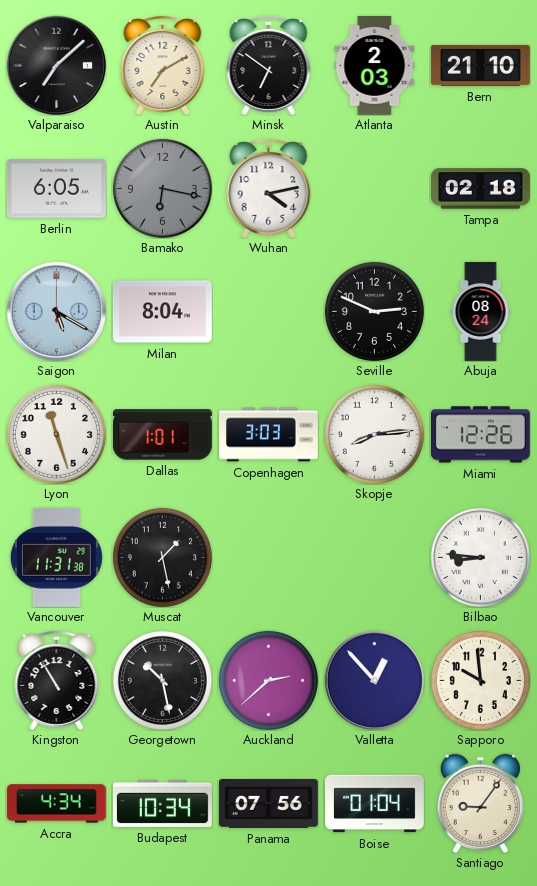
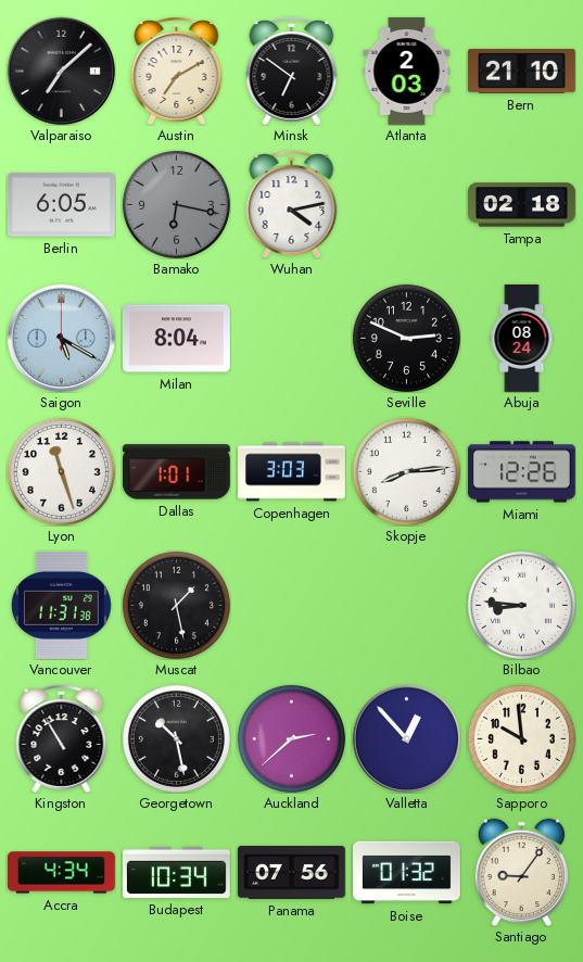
Boise: 01:04 -> 01:32
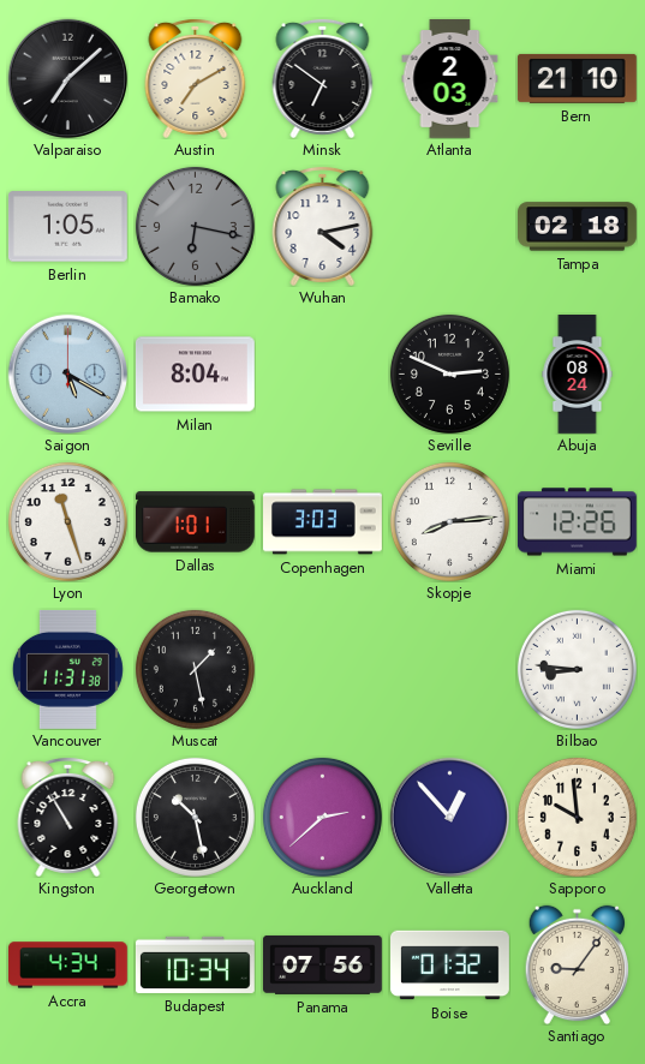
Berlin: 6:05 -> 1:05
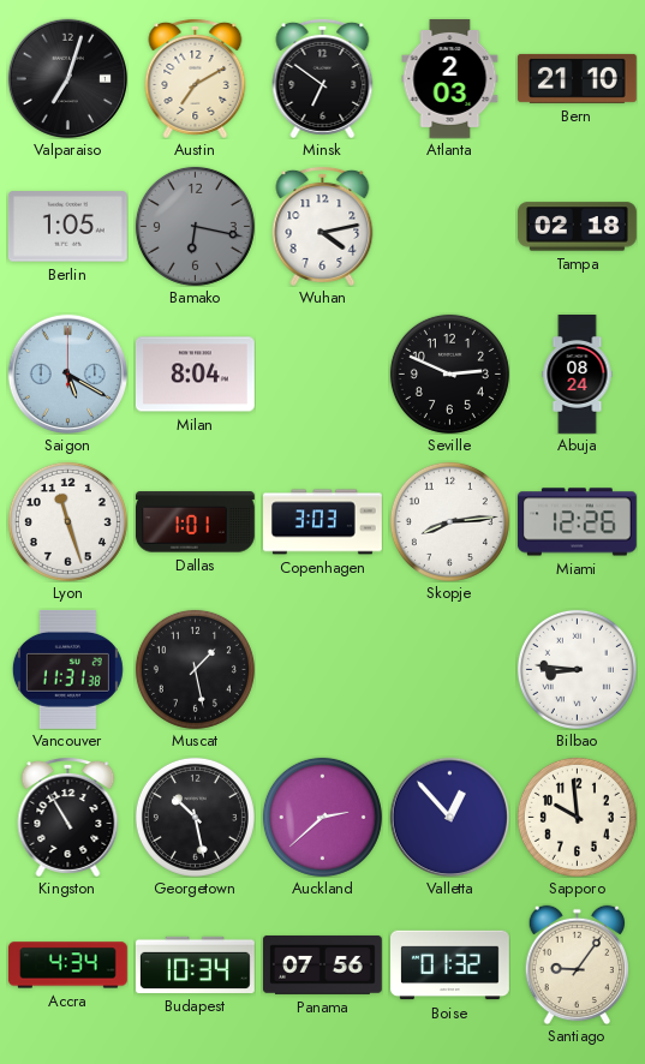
Valparaiso: 7:08 -> 7:03
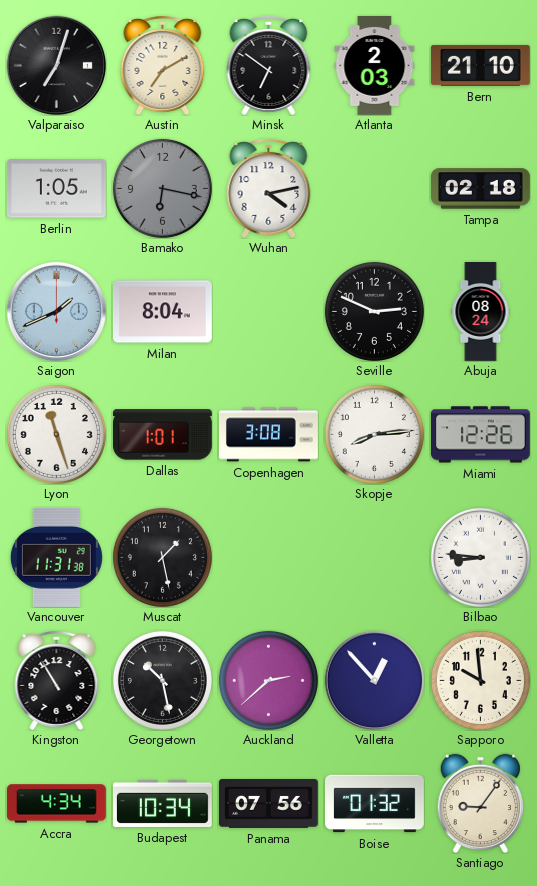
Saigon: 5:20 -> 1:41
Copenhagen: 3:03 -> 3:08
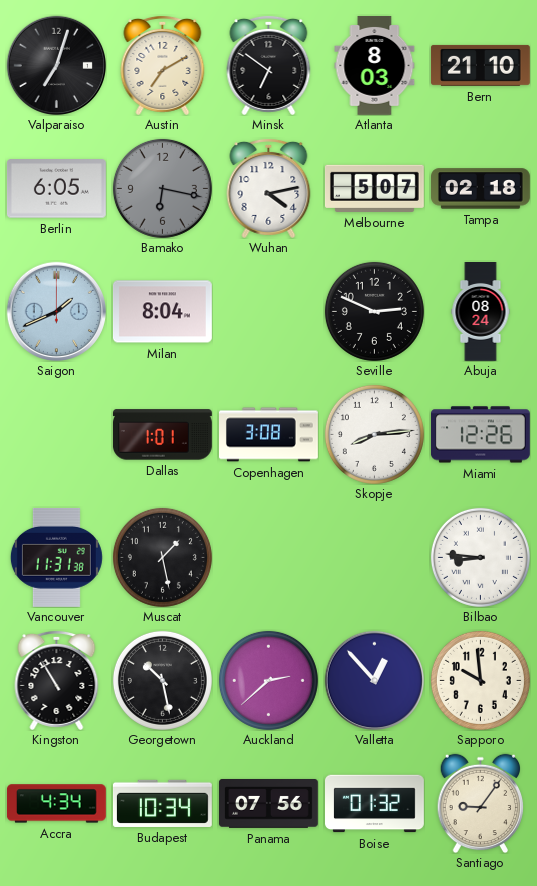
Atlanta: 2:03 -> 8:03
Berlin: 1:05 -> 6:05
Melbourne: none -> 5:07
Lyon: 11:27 -> none
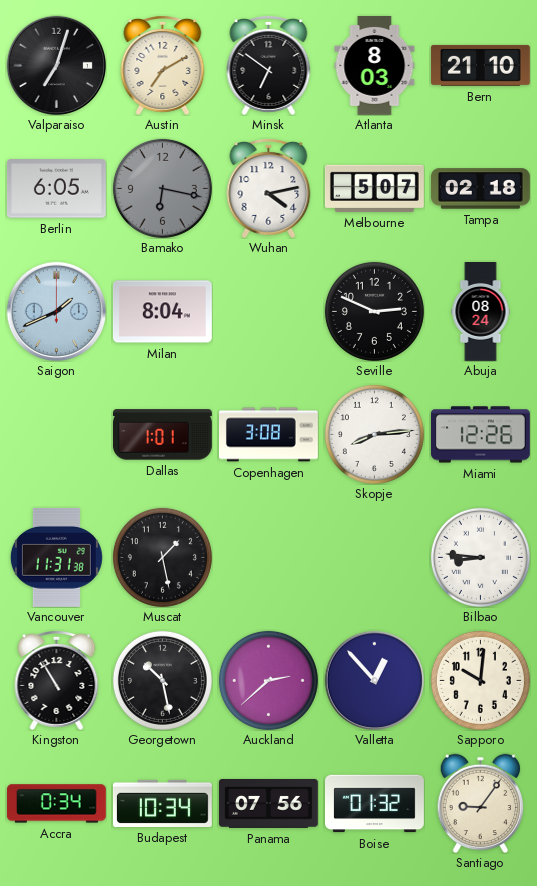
Sapporo: 9:59 -> 10:01
Accra: 4:34 -> 0:34
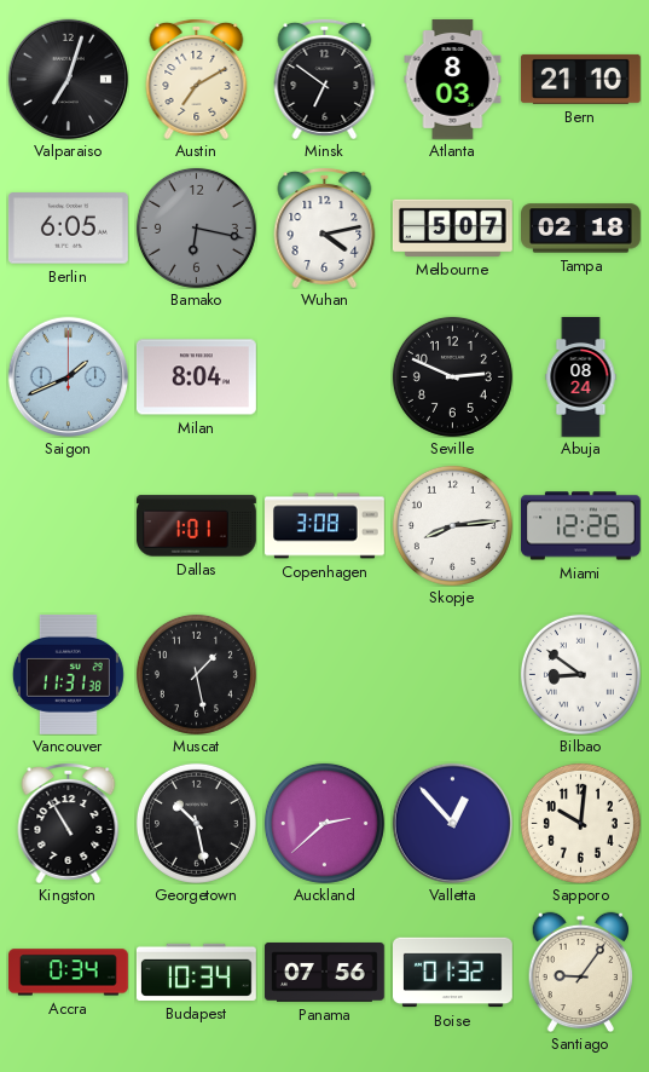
Bilbao: 8:46 -> 8:51
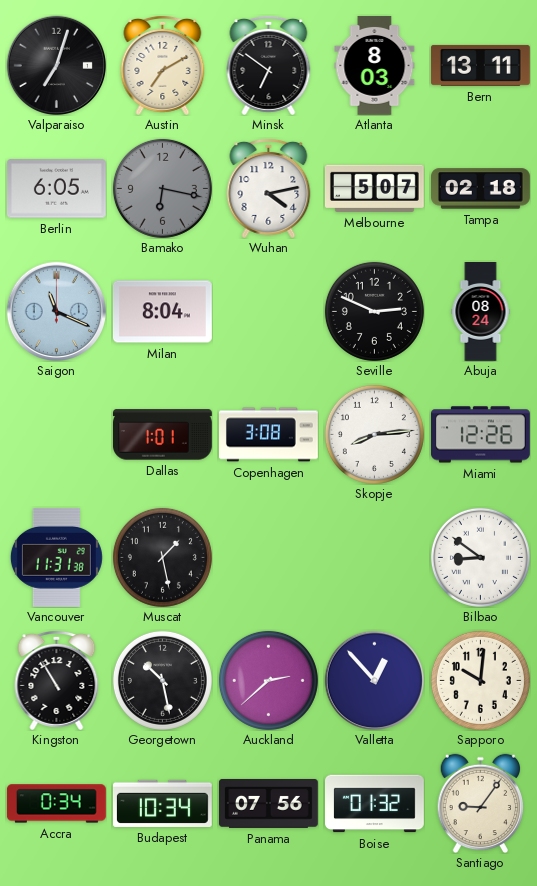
Bern: 21:10 -> 13:11
Saigon: 1:41 -> 11:19
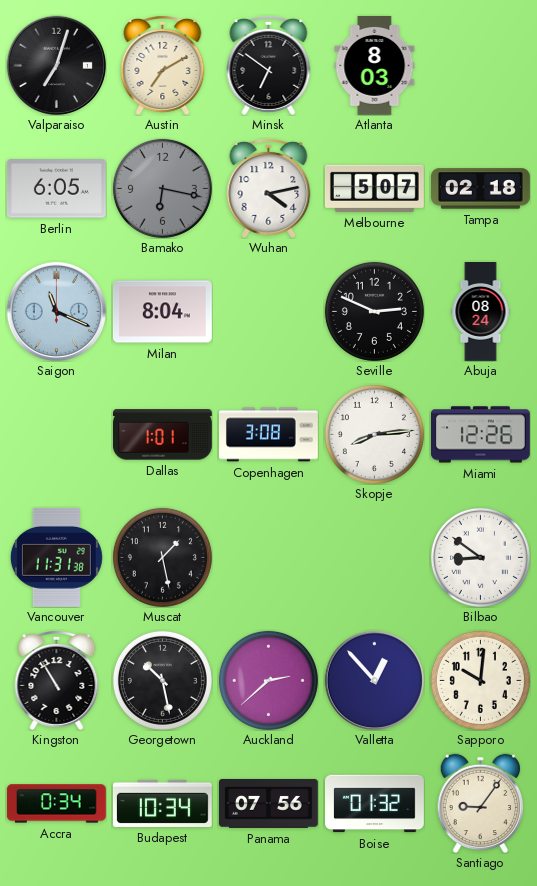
Bern: 13:11 -> none
